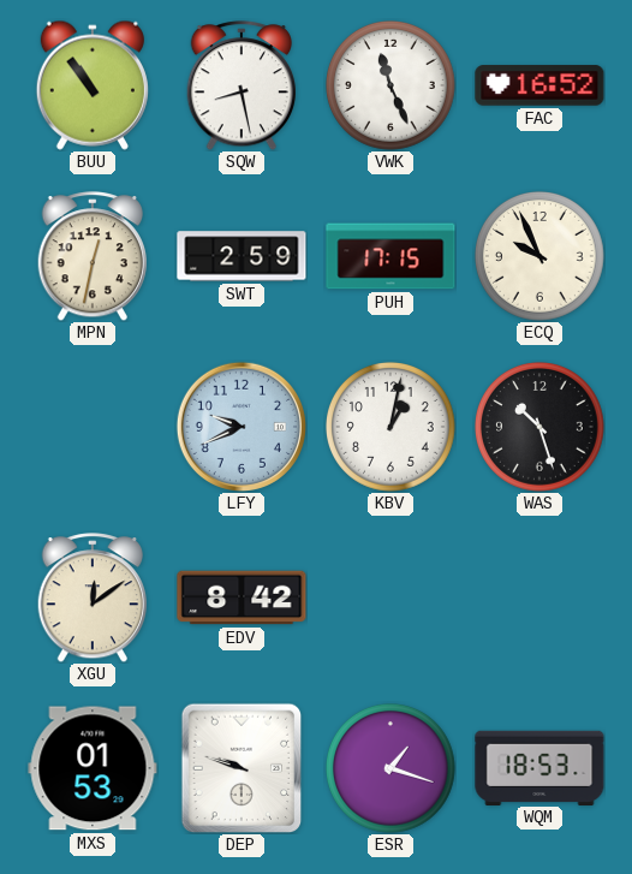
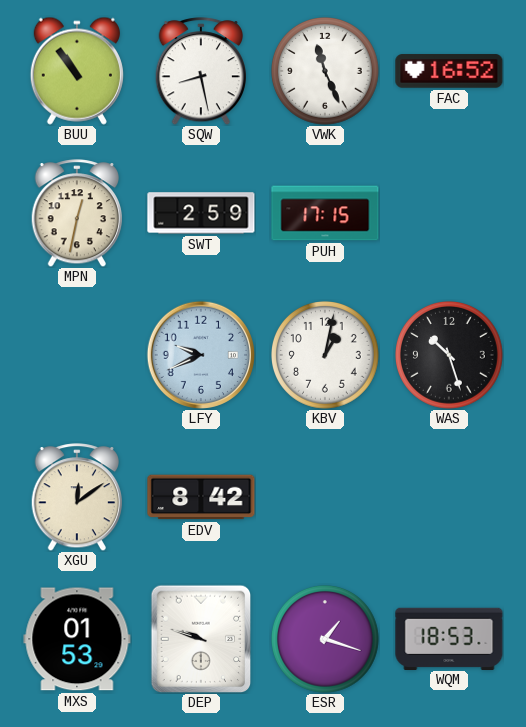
ECQ: 9:56 -> none
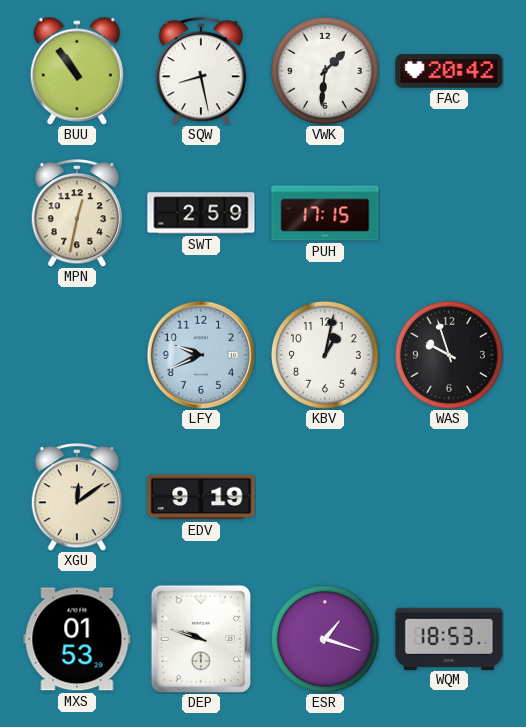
VWK: 11:26 -> 1:31
FAC: 16:52 -> 20:42
WAS: 10:27 -> 9:57
EDV: 8:42 -> 9:19
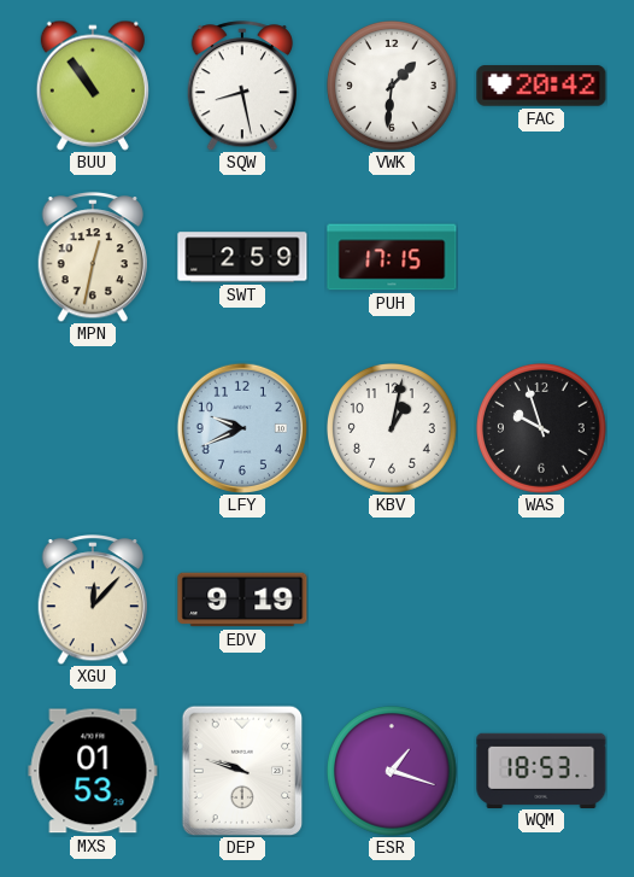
XGU: 12:09 -> 12:07
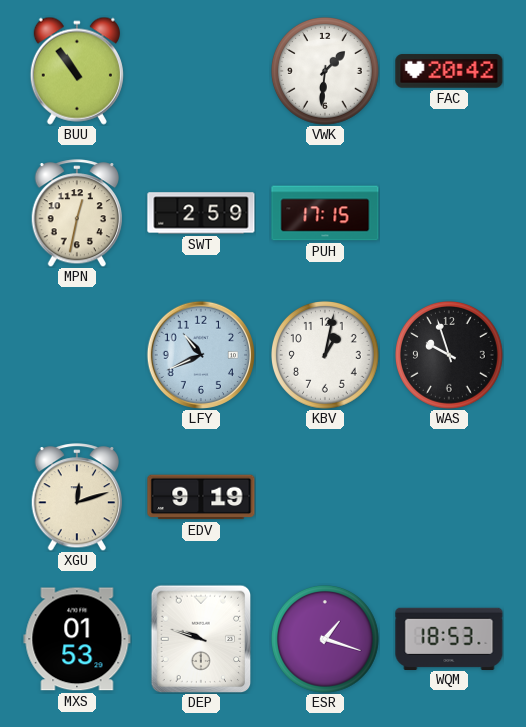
SQW: 8:28 -> none
LFY: 9:41 -> 10:41
XGU: 12:07 -> 12:12
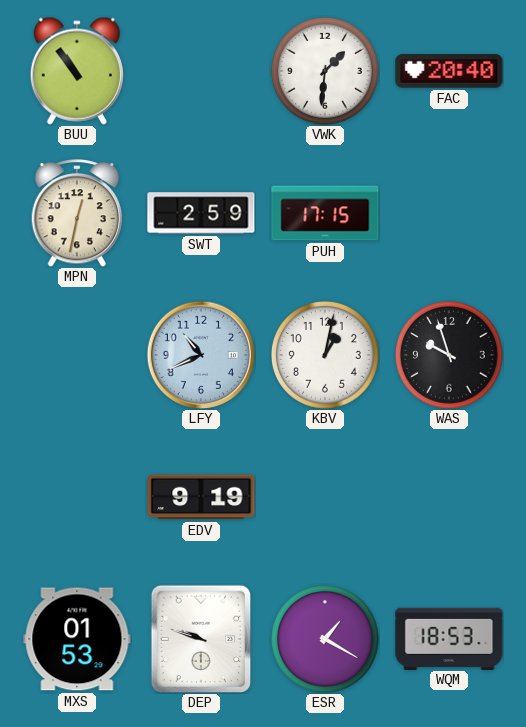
FAC: 20:42 -> 20:40
XGU: 12:12 -> none
ESR: 1:18 -> 1:20
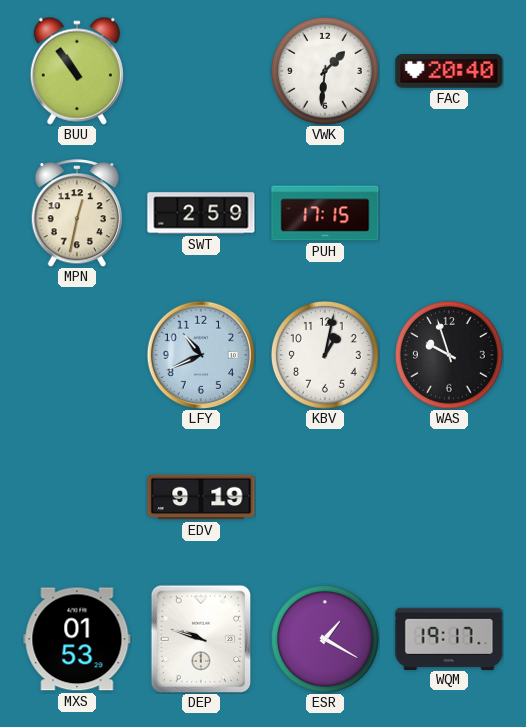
WQM: 18:53 -> 19:17
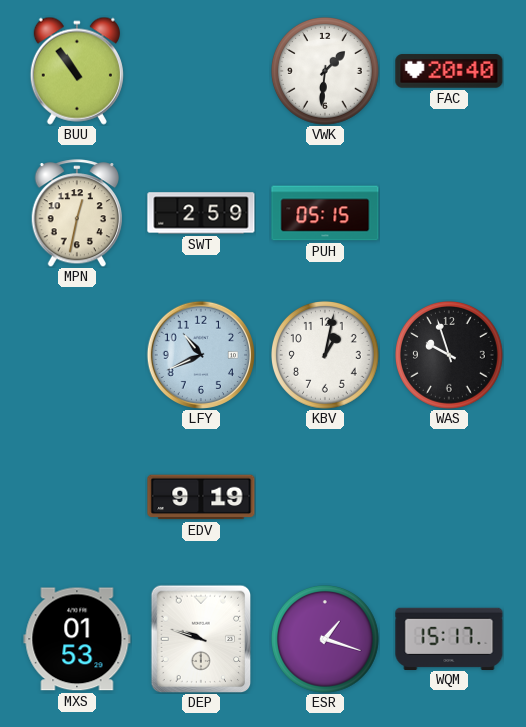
PUH: 17:15 -> 05:15
ESR: 1:20 -> 1:18
WQM: 19:17 -> 15:17
